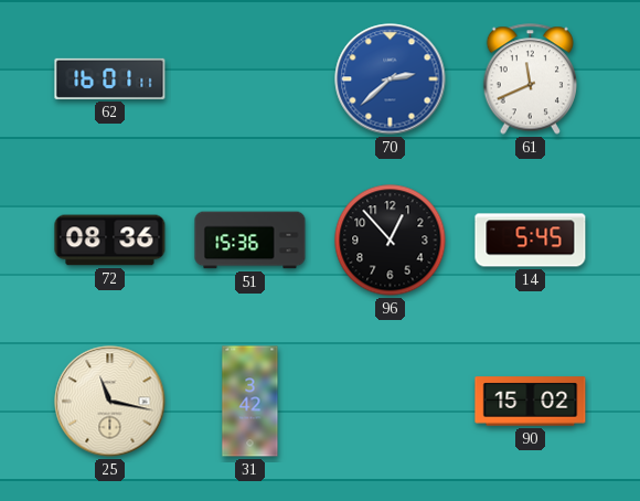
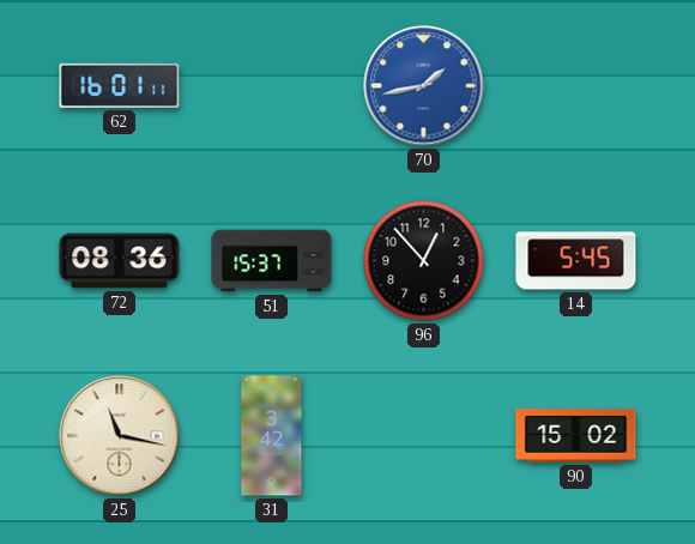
70: 2:38 -> 1:43
61: 11:41 -> none
51: 15:36 -> 15:37
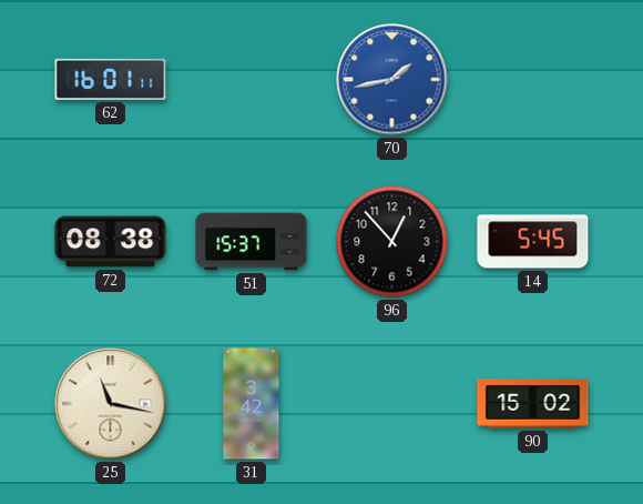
72: 08:36 -> 08:38
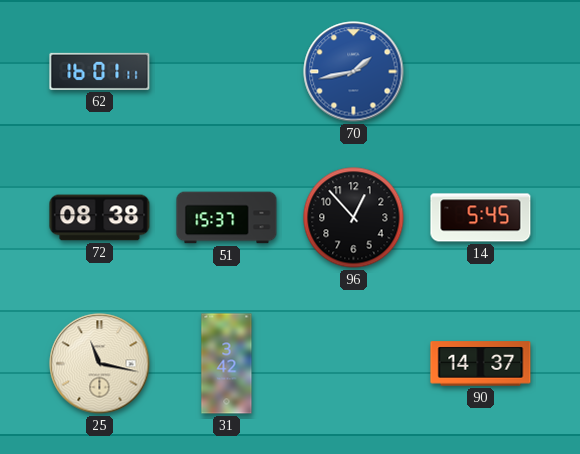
90: 15:02 -> 14:37
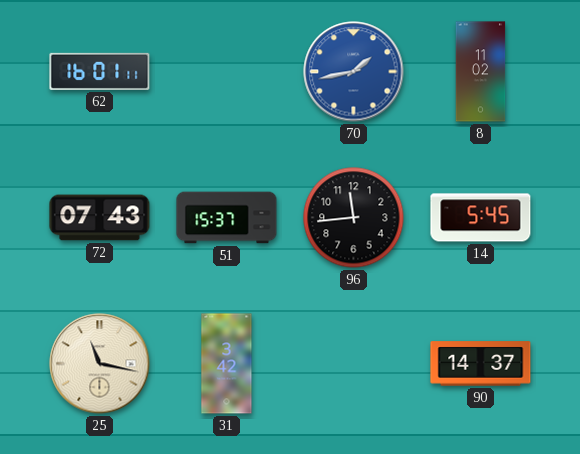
8: none -> 11:02
72: 08:38 -> 07:43
96: 12:53 -> 11:44
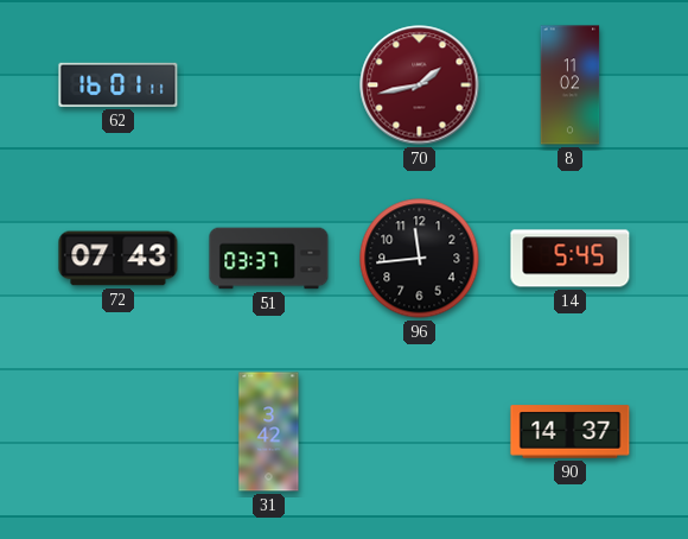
70 dial: blue -> burgundy
51: 15:37 -> 03:37
25: 11:17 -> none
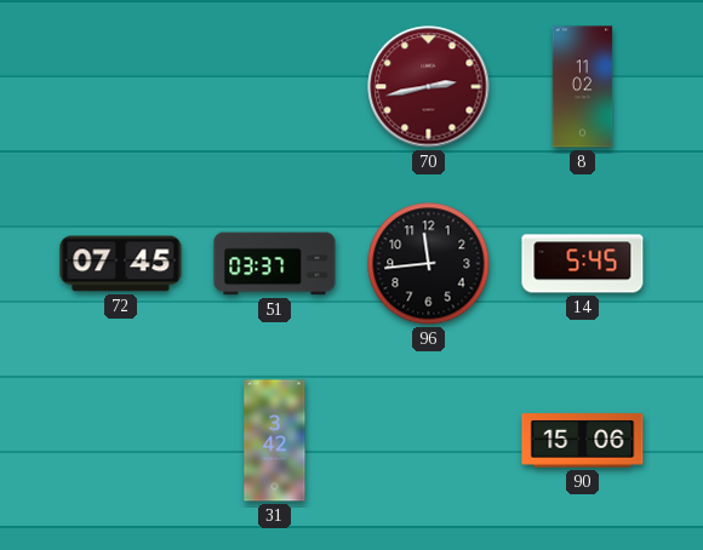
62: 16:01 -> none
70: 1:43 -> 2:43
72: 07:43 -> 07:45
90: 14:37 -> 15:06
